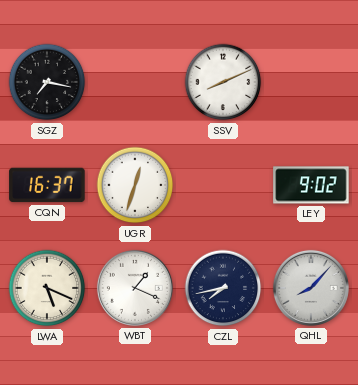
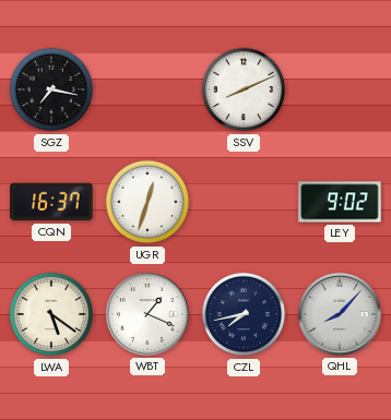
LWA: 5:19 -> 5:21
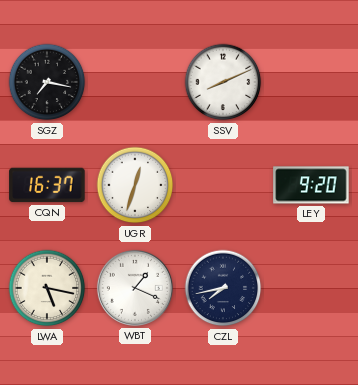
LEY: 9:02 -> 9:20
LWA: 5:21 -> 5:17
QHL: 8:07 -> none
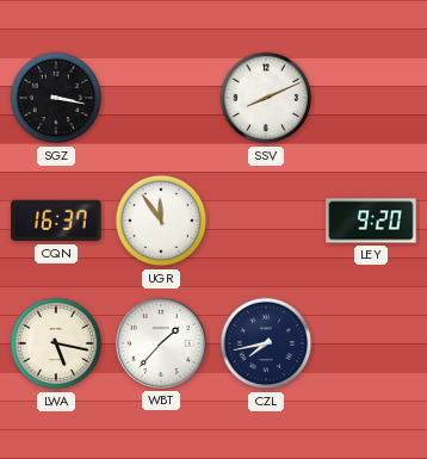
SGZ: 7:17 -> 3:17
UGR: 12:33 -> 11:54
WBT: 1:19 -> 1:37
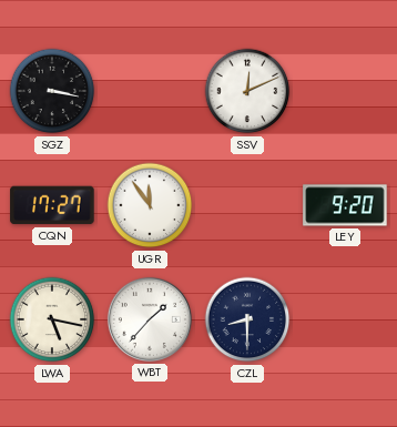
SSV: 8:11 -> 12:11
CQN: 16:37 -> 17:27
CZL: 7:43 -> 8:30
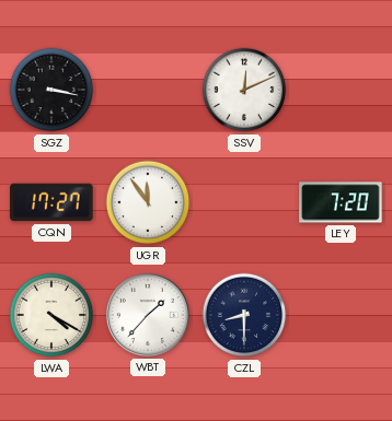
LEY: 9:20 -> 7:20
LWA: 5:17 -> 4:20
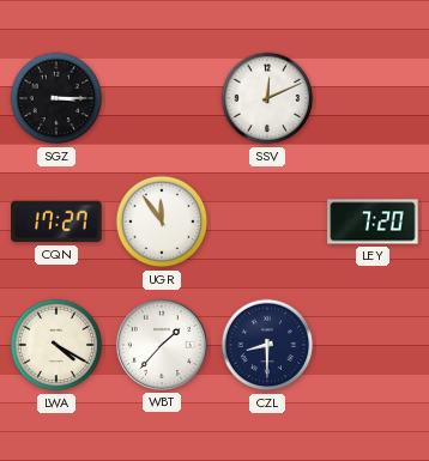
SGZ: 3:17 -> 3:15
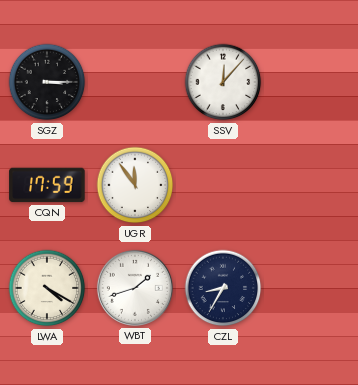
SSV: 12:11 -> 12:07
CQN: 17:27 -> 17:59
LEY: 7:20 -> none
WBT: 1:37 -> 1:42
CZL: 8:30 -> 8:35
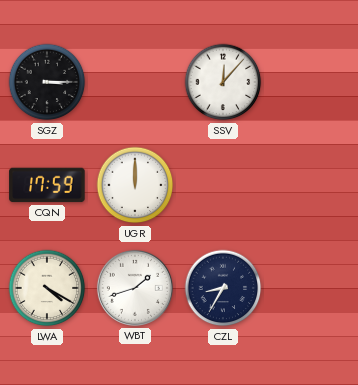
UGR: 11:54 -> 12:00
